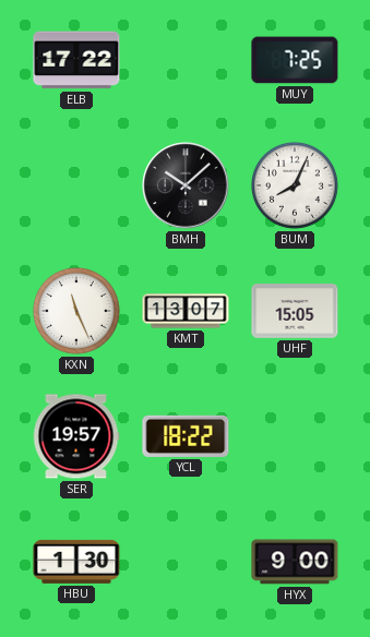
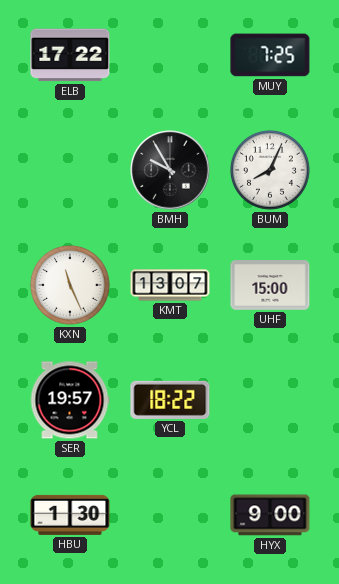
BMH: 10:08 -> 9:55
UHF: 15:05 -> 15:00
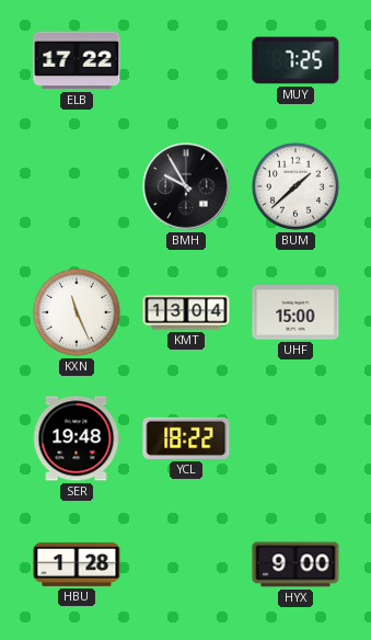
BUM: 8:04 -> 1:38
KMT: 13:07 -> 13:04
SER: 19:57 -> 19:48
HBU: 1:30 -> 1:28
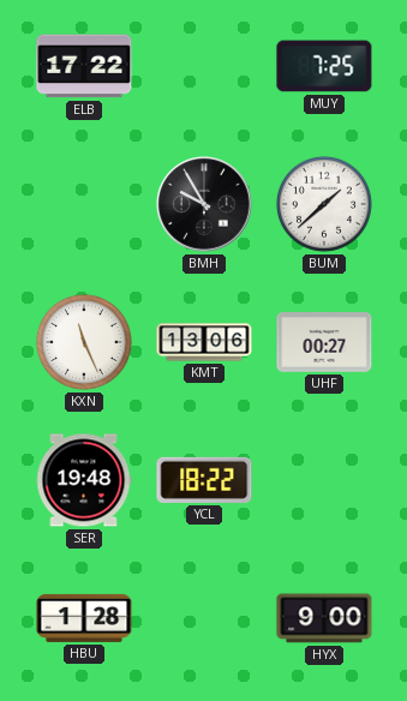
KMT: 13:04 -> 13:06
UHF: 15:00 -> 00:27
